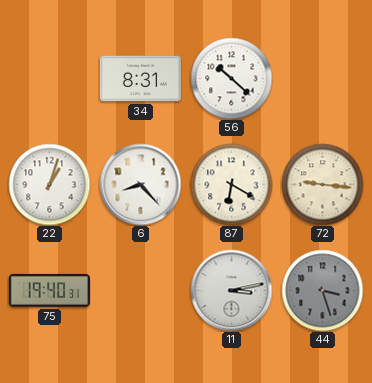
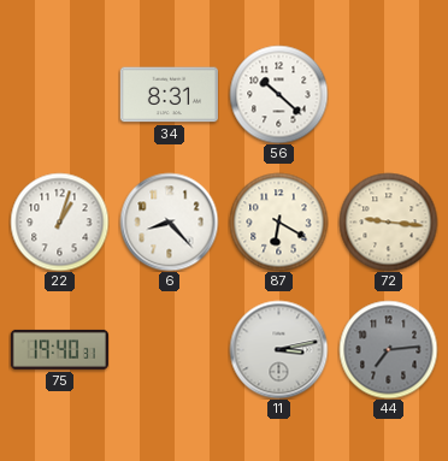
44: 3:27 -> 7:14
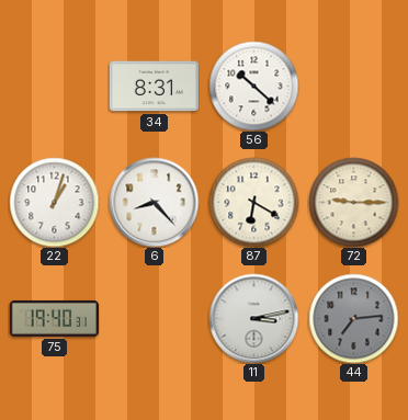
72: 9:16 -> 9:15
